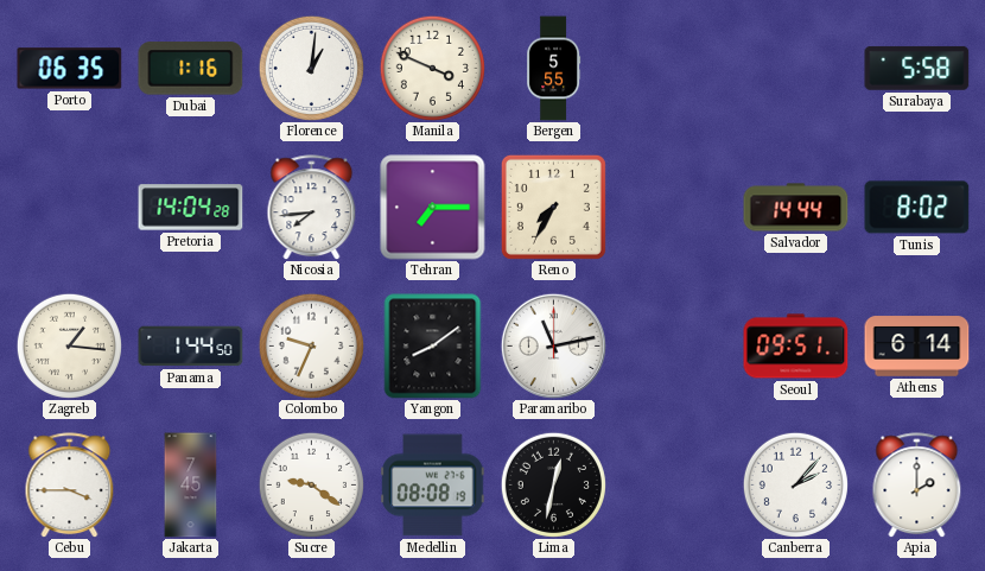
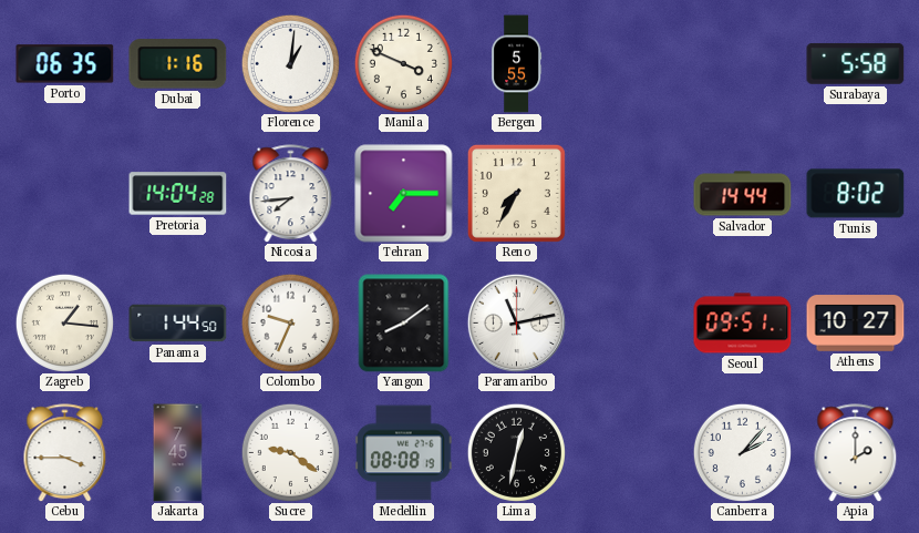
Athens: 6:14 -> 10:27
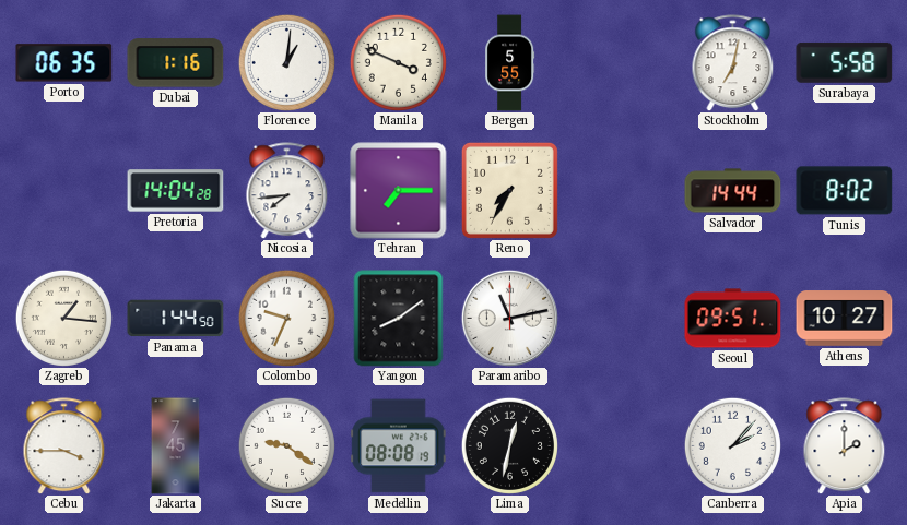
Stockholm: none -> 7:02
